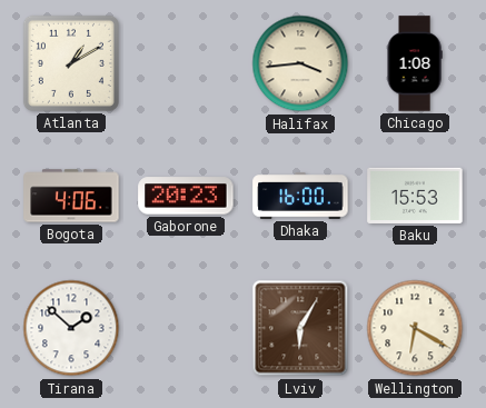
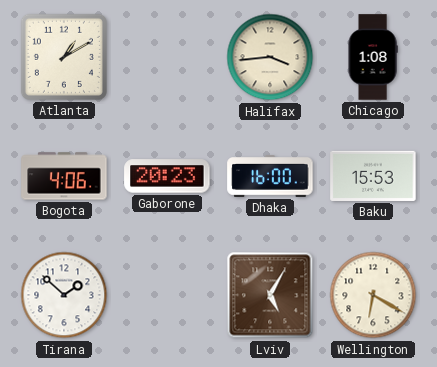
Lviv: 6:05 -> 5:05
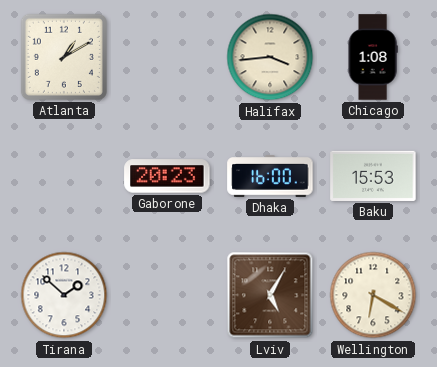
Bogota: 4:06 -> none
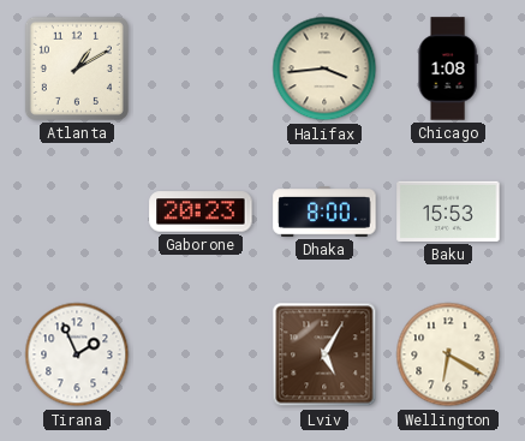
Dhaka: 16:00 -> 8:00
Tirana: 1:52 -> 1:56
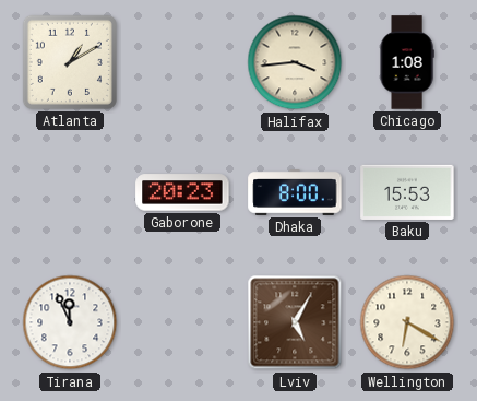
Tirana: 1:56 -> 11:56
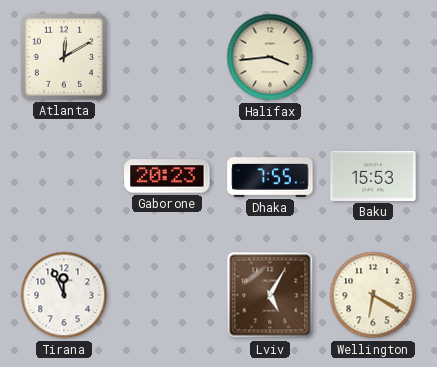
Atlanta: 1:10 -> 12:10
Chicago: 1:08 -> none
Dhaka: 8:00 -> 7:55
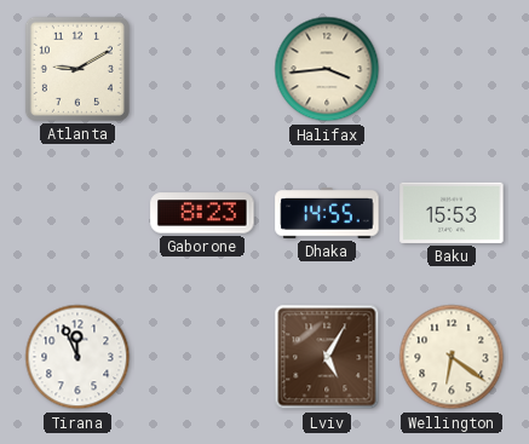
Atlanta: 12:10 -> 9:10
Gaborone: 20:23 -> 8:23
Dhaka: 7:55 -> 14:55
Wellington: 6:20 -> 6:21
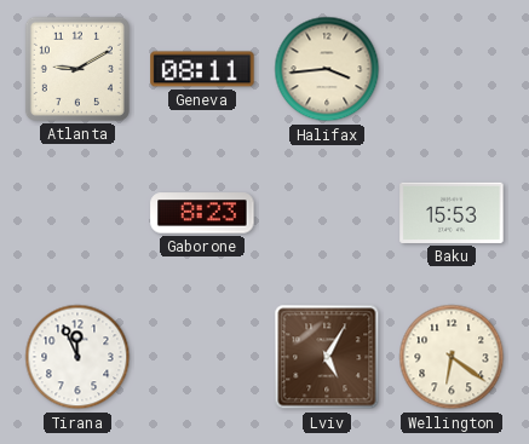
Geneva: none -> 08:11
Dhaka: 14:55 -> none
